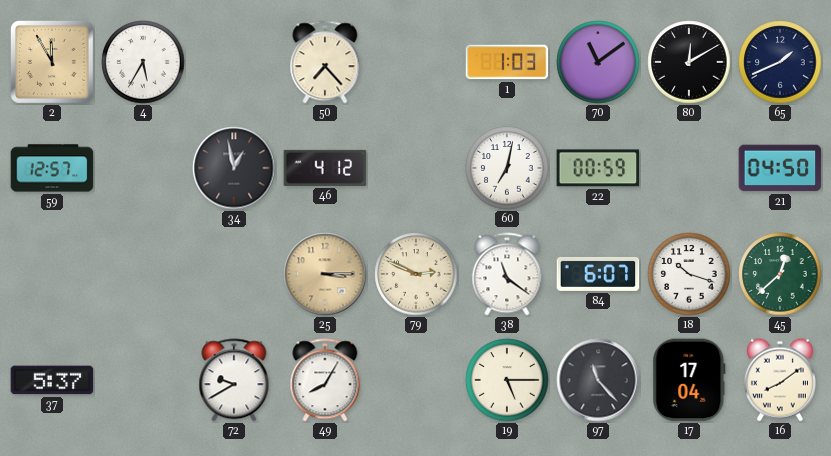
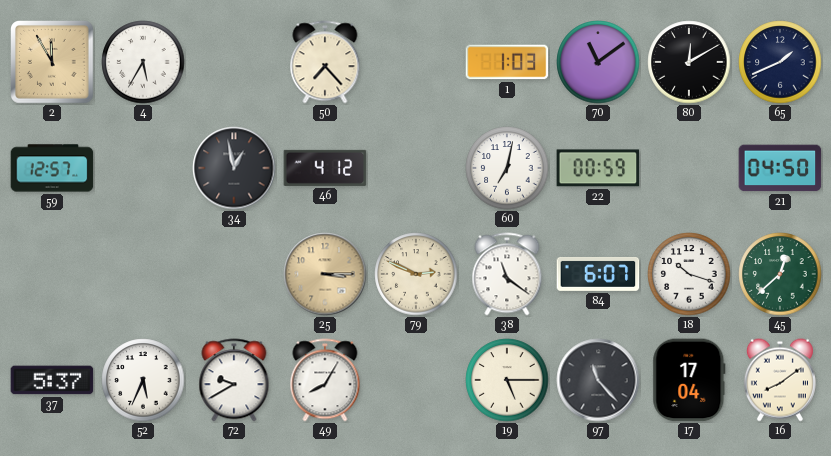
52: none -> 5:34
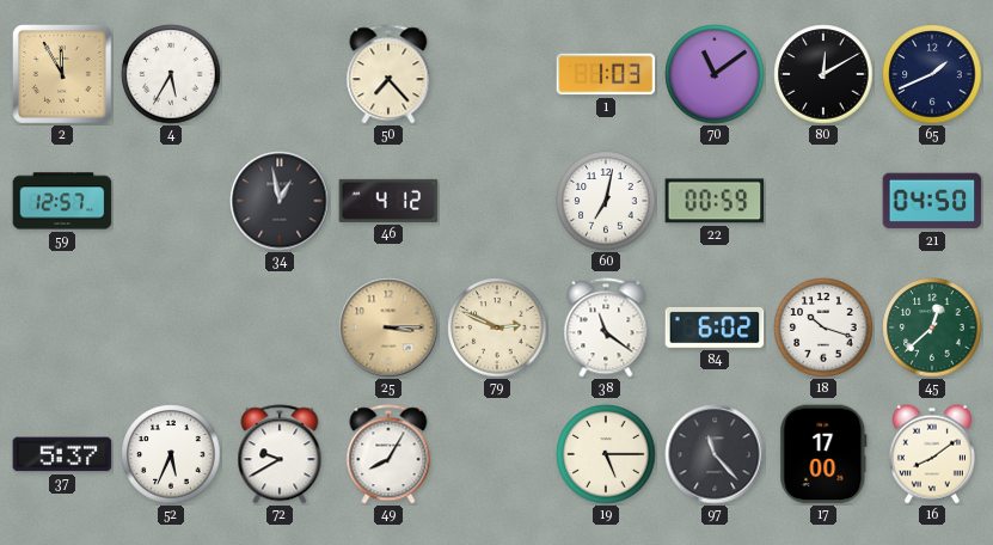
84: 6:07 -> 6:02
17: 17:04 -> 17:00
